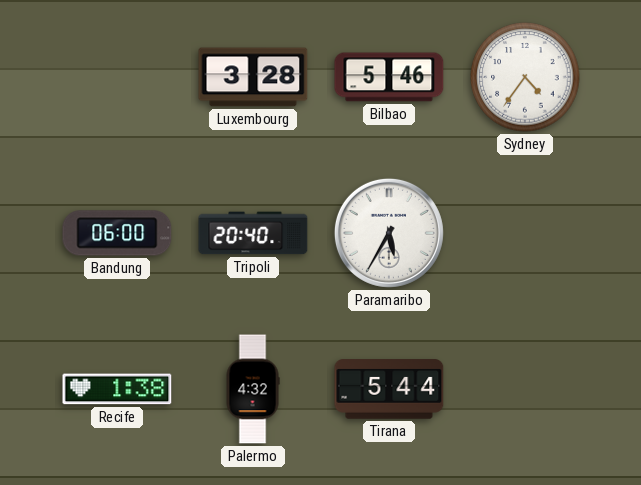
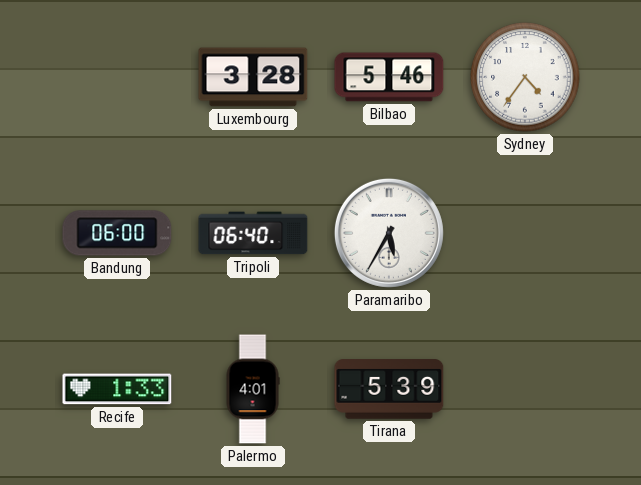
Tripoli: 20:40 -> 06:40
Recife: 1:38 -> 1:33
Palermo: 4:32 -> 4:01
Tirana: 5:44 -> 5:39
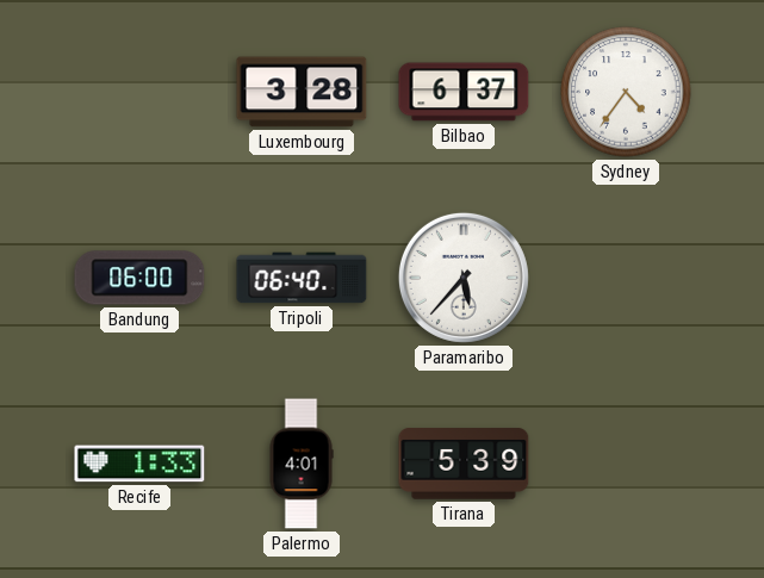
Bilbao: 5:46 -> 6:37
Paramaribo: 5:35 -> 5:37
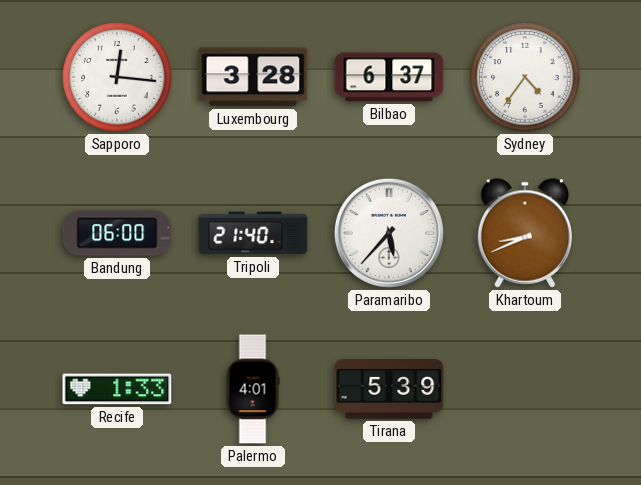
Sapporo: none -> 12:16
Tripoli: 06:40 -> 21:40
Khartoum: none -> 8:41
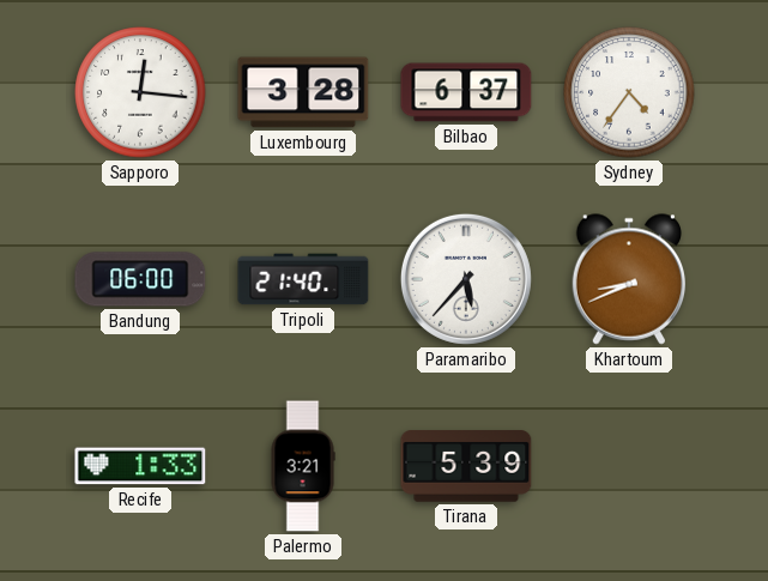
Palermo: 4:01 -> 3:21
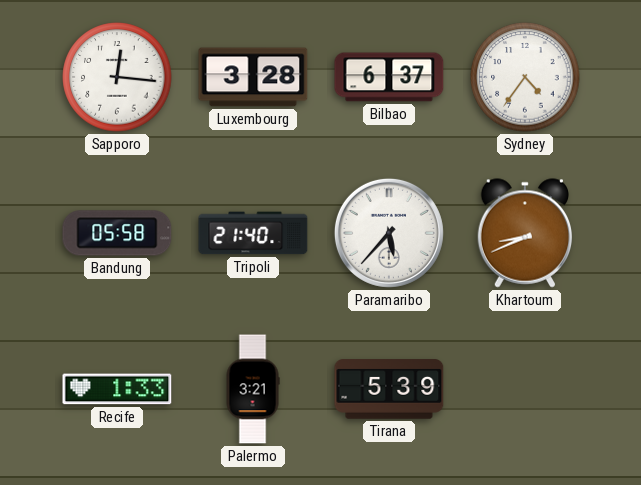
Bandung: 06:00 -> 05:58
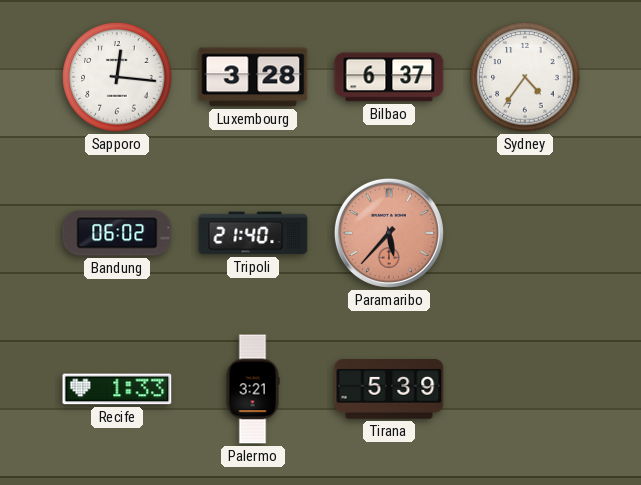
Bandung: 05:58 -> 06:02
Paramaribo dial: white -> salmon
Khartoum: 8:41 -> none
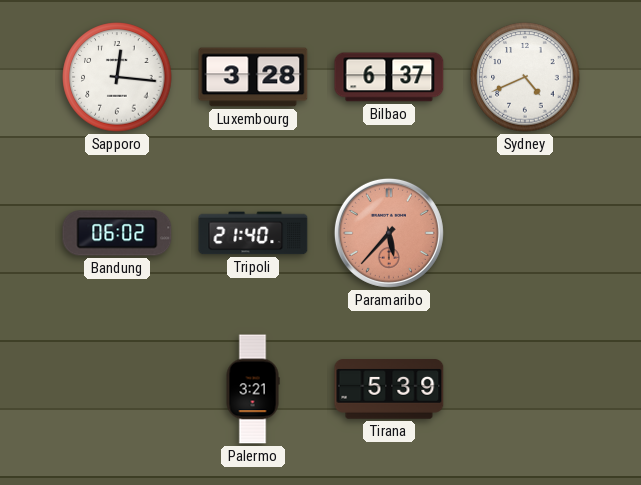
Sydney: 4:36 -> 4:41
Recife: 1:33 -> none
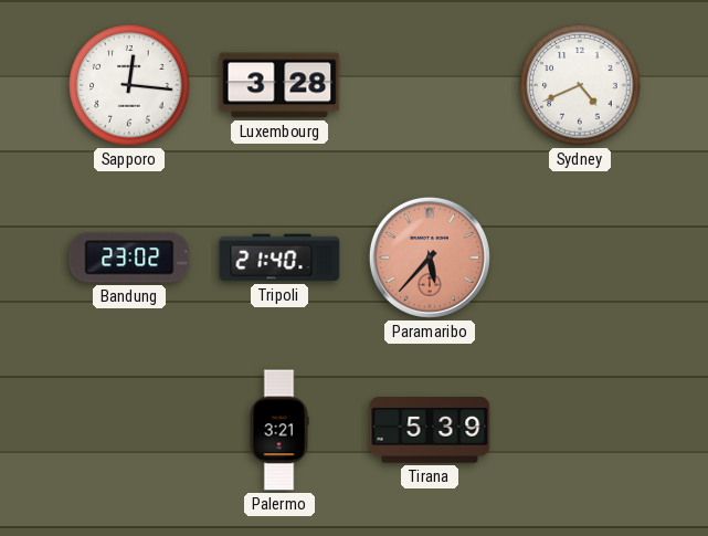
Bilbao: 6:37 -> none
Bandung: 06:02 -> 23:02
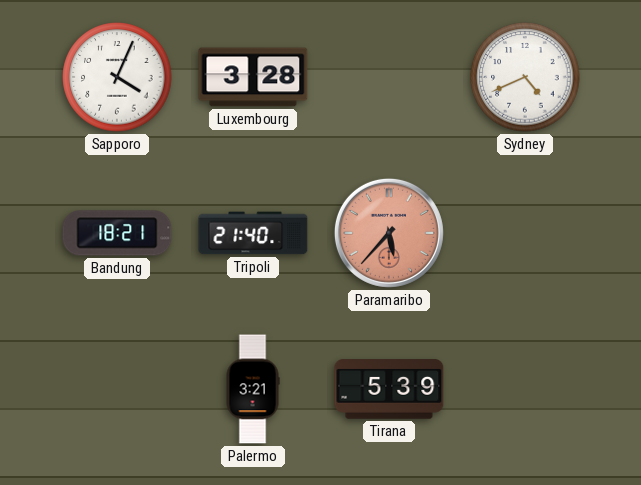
Sapporo: 12:16 -> 4:04
Bandung: 23:02 -> 18:21
